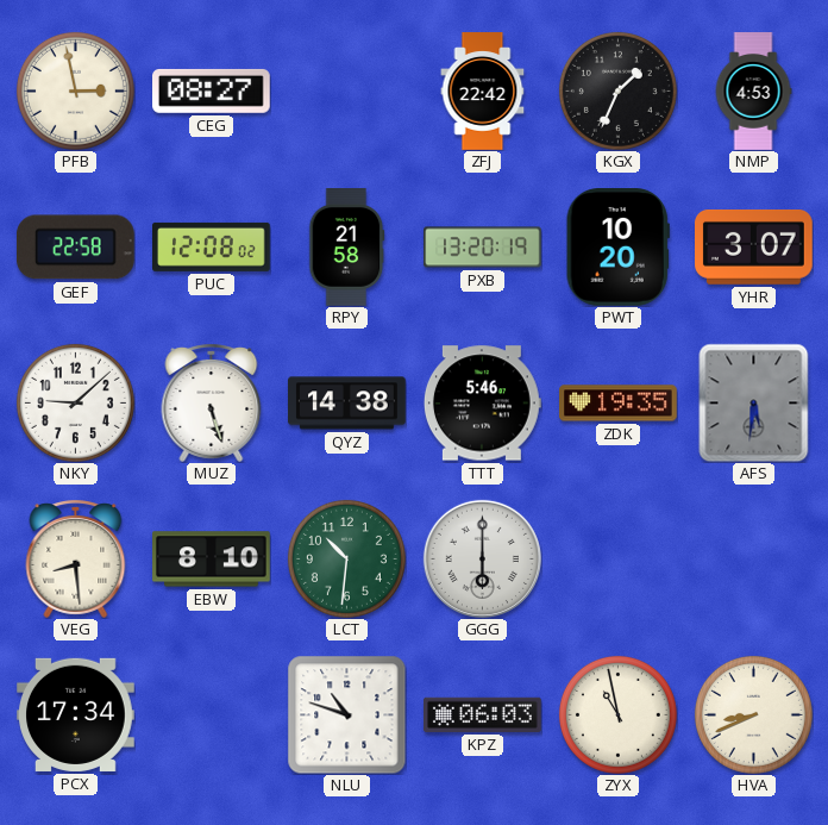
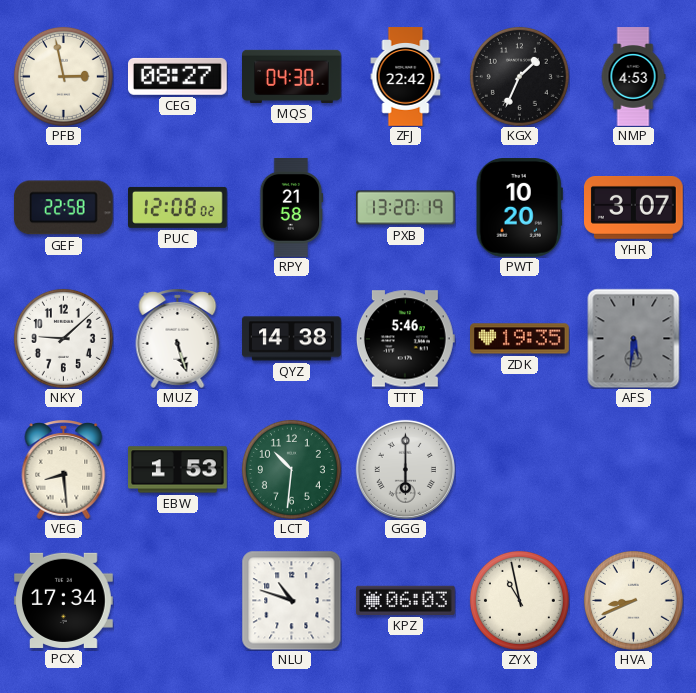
MQS: none -> 04:30
EBW: 8:10 -> 1:53
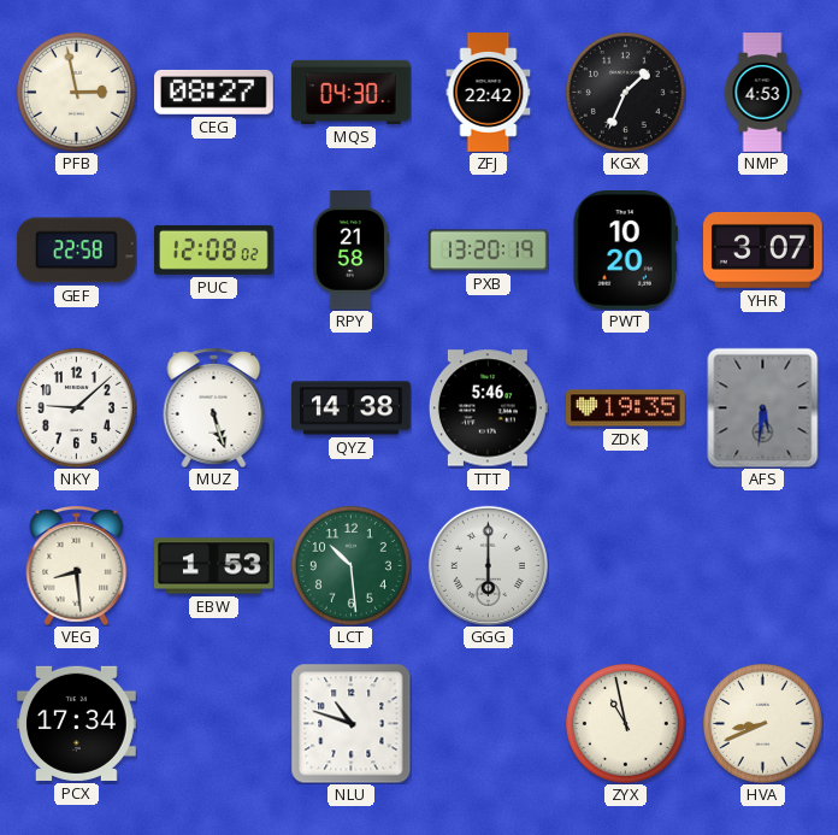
LCT: 10:31 -> 10:29
KPZ: 06:03 -> none
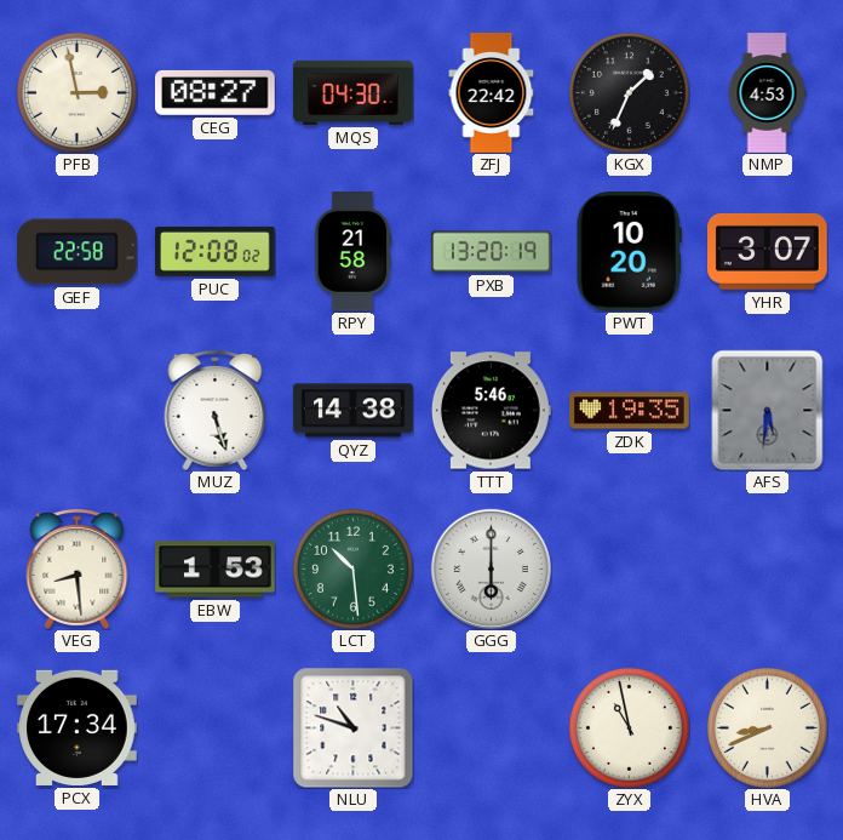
NKY: 9:08 -> none
